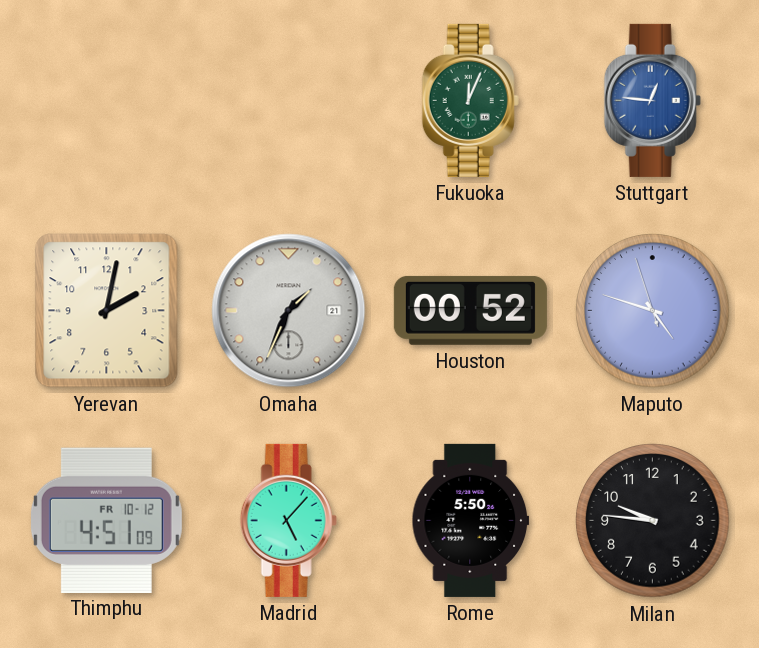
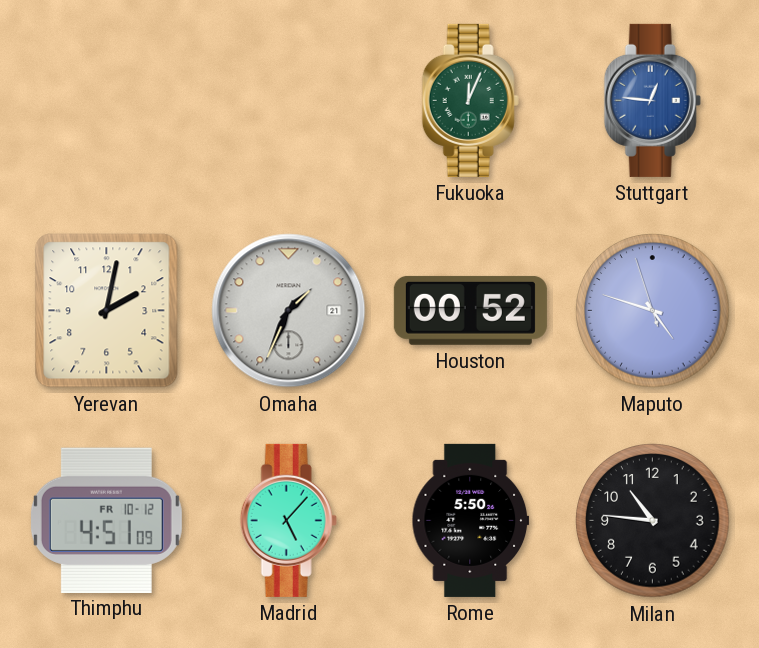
Milan: 9:46 -> 10:46
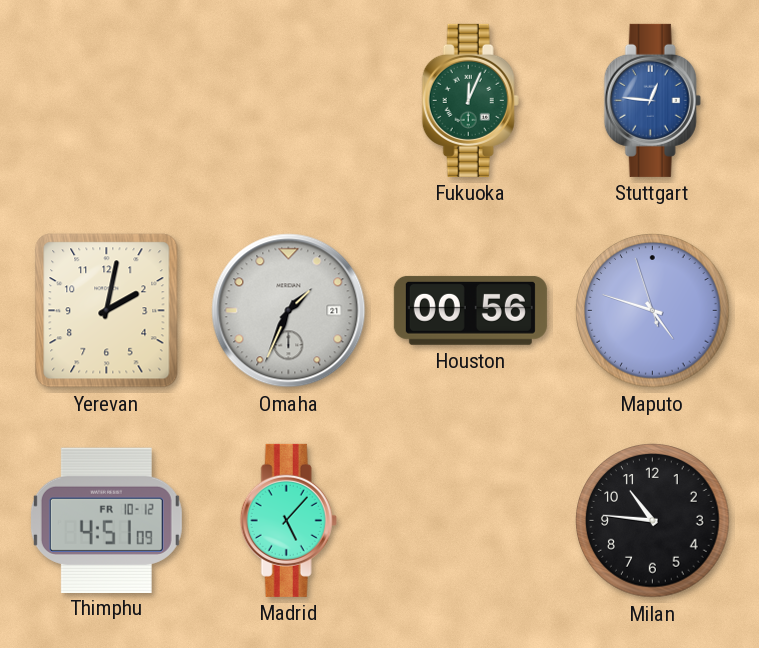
Houston: 00:52 -> 00:56
Rome: 5:50 -> none
